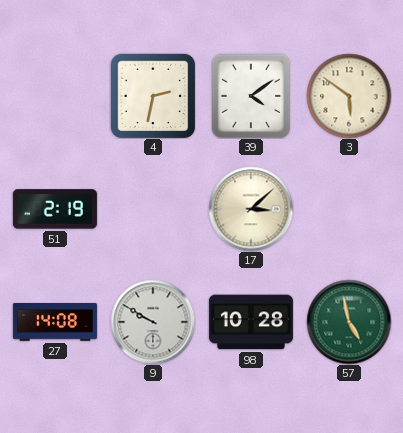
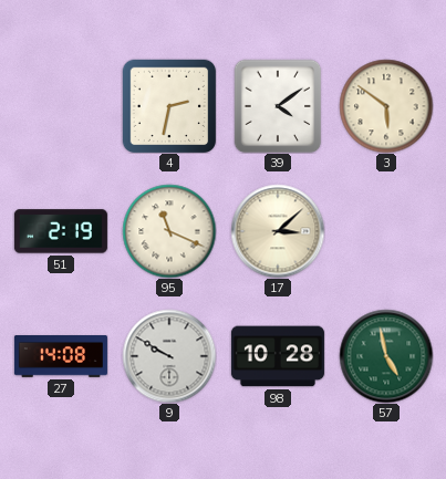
95: none -> 11:19
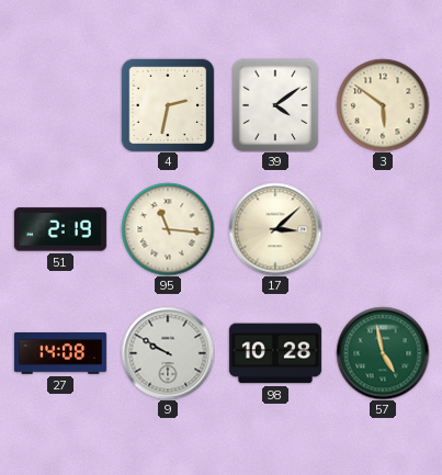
95: 11:19 -> 11:16
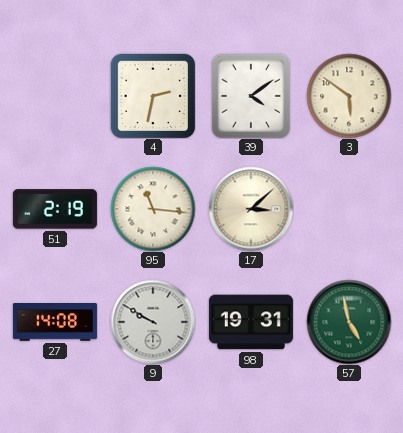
98: 10:28 -> 19:31
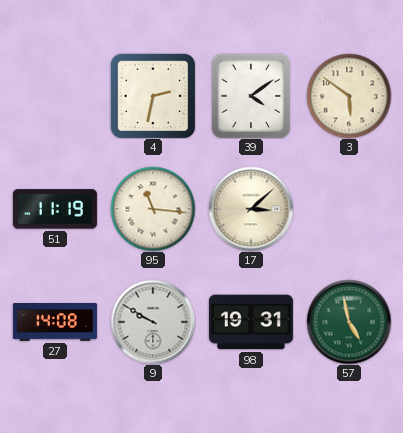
51: 2:19 -> 11:19
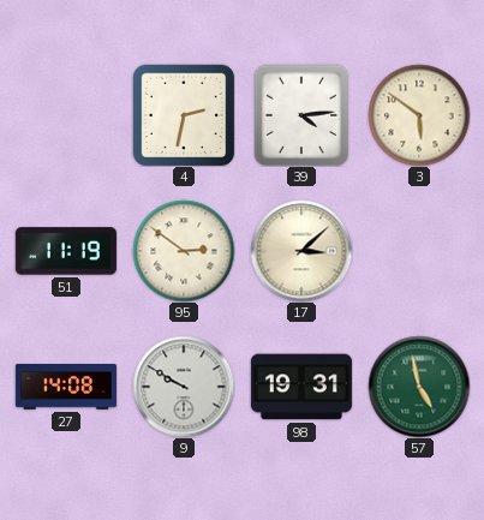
39: 4:09 -> 4:14
95: 11:16 -> 2:51
